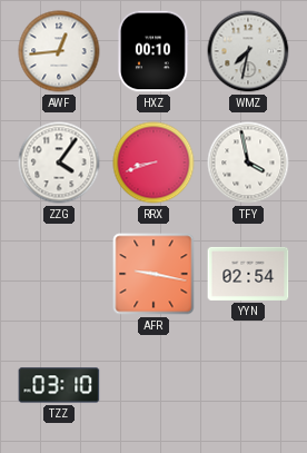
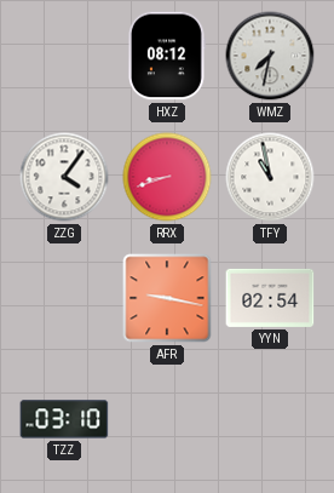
AWF: 12:44 -> none
HXZ: 00:10 -> 08:12
TFY: 3:58 -> 10:58
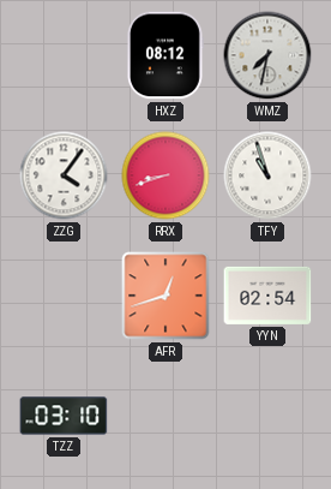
TFY: 10:58 -> 10:57
AFR: 9:17 -> 12:42
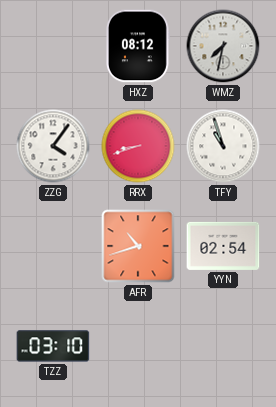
AFR: 12:42 -> 10:42
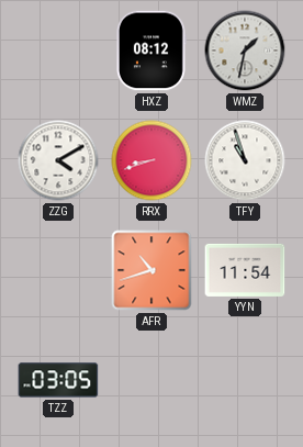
WMZ: 7:32 -> 1:32
ZZG: 4:06 -> 4:10
YYN: 02:54 -> 11:54
TZZ: 03:10 -> 03:05
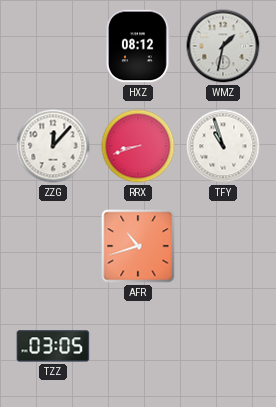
ZZG: 4:10 -> 12:07
YYN: 11:54 -> none
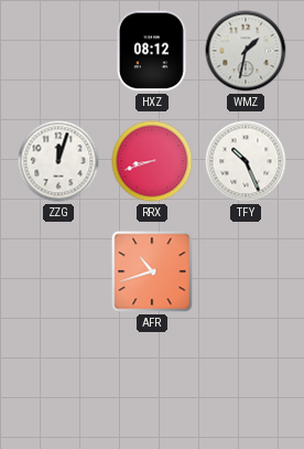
ZZG: 12:07 -> 12:03
TFY: 10:57 -> 10:26
TZZ: 03:05 -> none
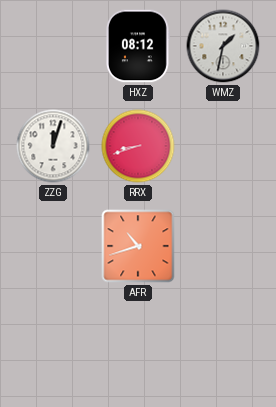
TFY: 10:26 -> none
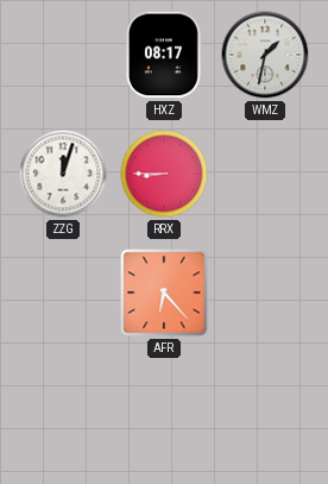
HXZ: 08:12 -> 08:17
RRX: 8:42 -> 8:45
AFR: 10:42 -> 6:23
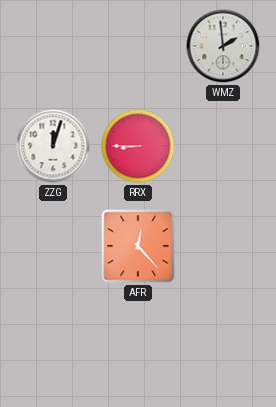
HXZ: 08:17 -> none
WMZ: 1:32 -> 1:59
AFR: 6:23 -> 12:23
